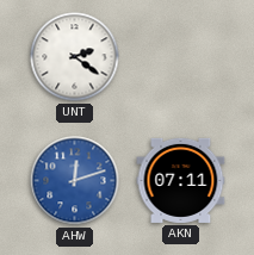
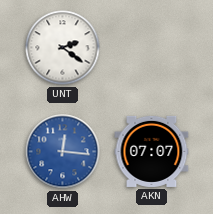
AHW: 12:12 -> 12:16
AKN: 07:11 -> 07:07
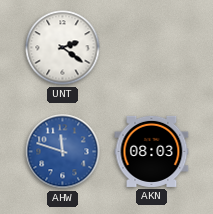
AHW: 12:16 -> 11:48
AKN: 07:07 -> 08:03
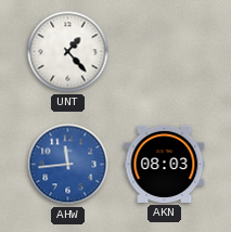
UNT: 2:21 -> 1:23
AHW: 11:48 -> 11:44
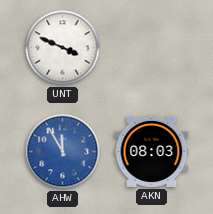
UNT: 1:23 -> 3:49
AHW: 11:44 -> 11:55
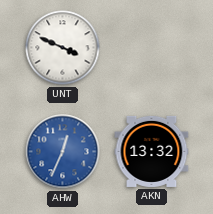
AHW: 11:55 -> 12:34
AKN: 08:03 -> 13:32
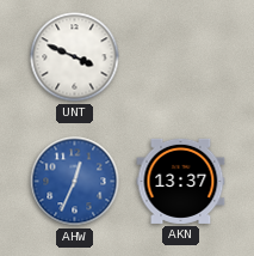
AKN: 13:32 -> 13:37
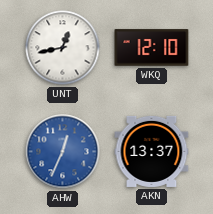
UNT: 3:49 -> 12:43
WKQ: none -> 12:10
